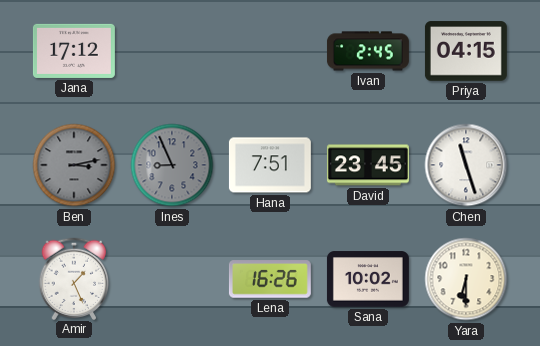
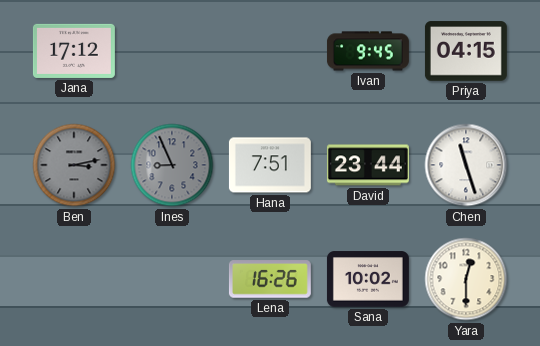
Ivan: 2:45 -> 9:45
David: 23:45 -> 23:44
Amir: 1:26 -> none
Yara: 6:30 -> 12:30
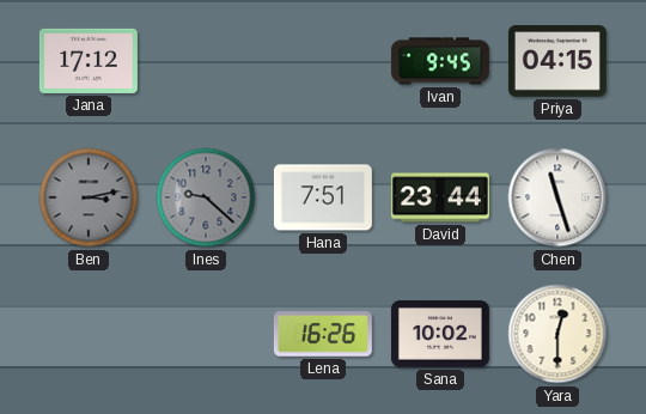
Ines: 8:56 -> 9:22
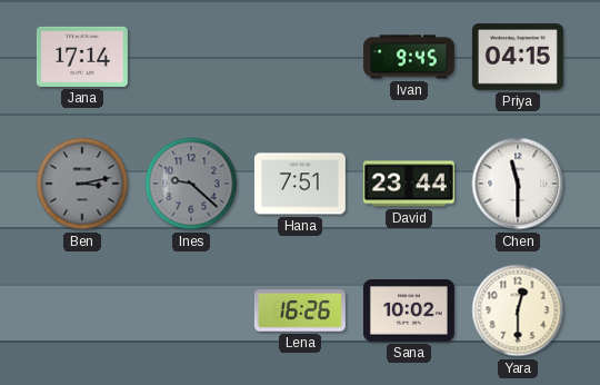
Jana: 17:12 -> 17:14
Chen: 11:27 -> 11:30
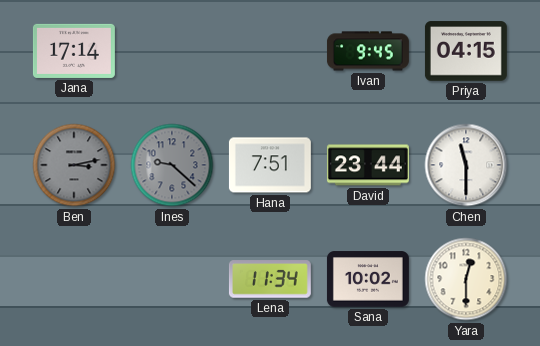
Lena: 16:26 -> 11:34
